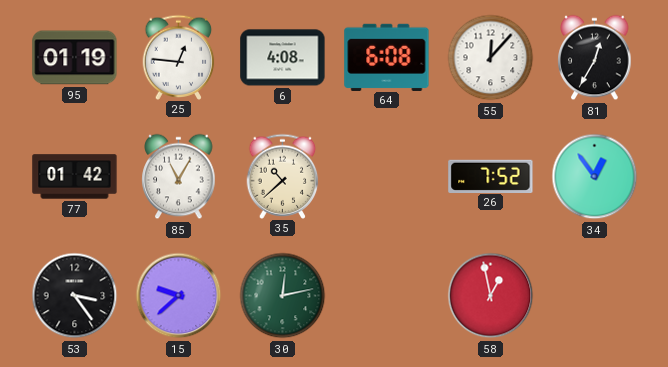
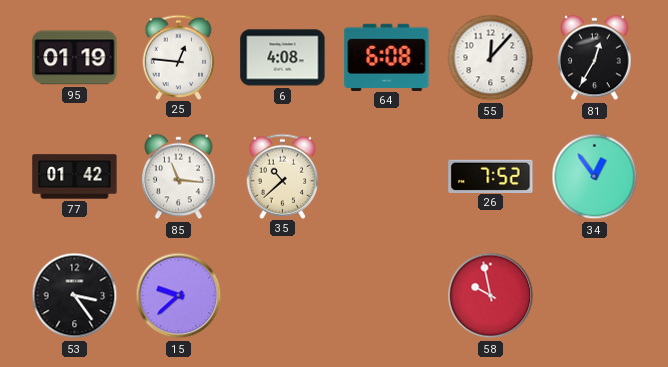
85: 11:05 -> 11:16
30: 12:13 -> none
58: 12:58 -> 9:58
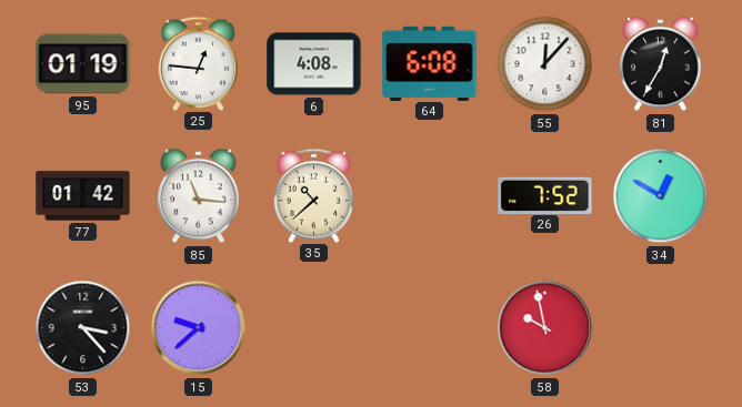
34: 12:54 -> 12:50
53: 3:24 -> 3:23
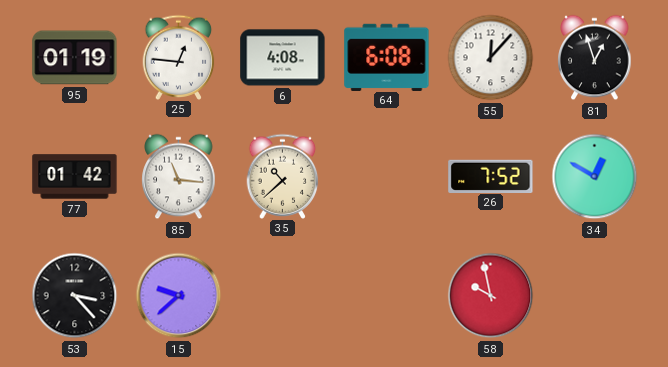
81: 12:35 -> 12:57
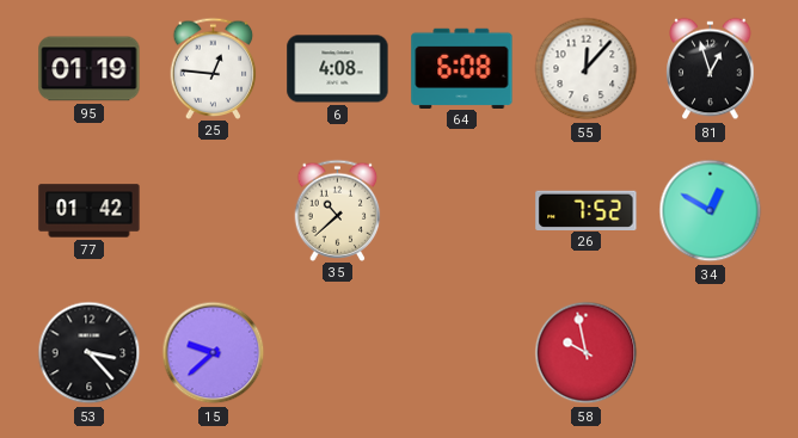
85: 11:16 -> none
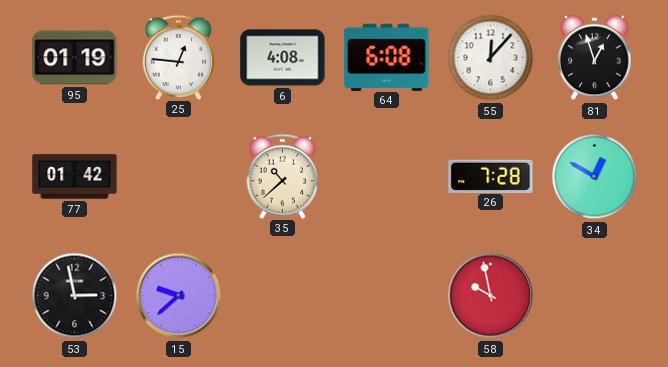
26: 7:52 -> 7:28
53: 3:23 -> 2:58
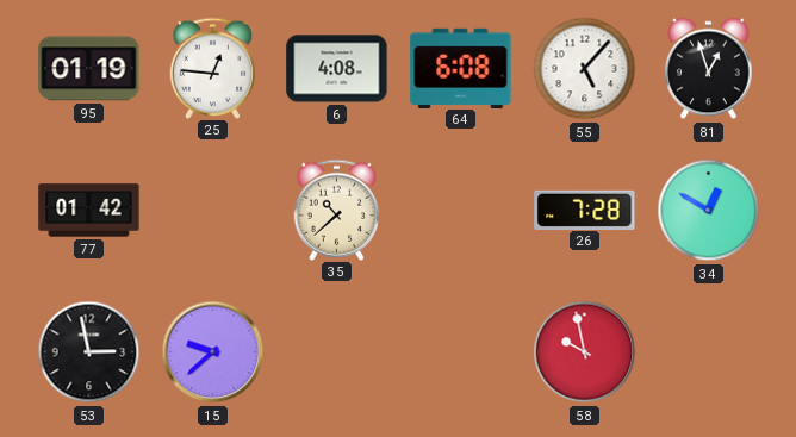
55: 12:07 -> 5:07
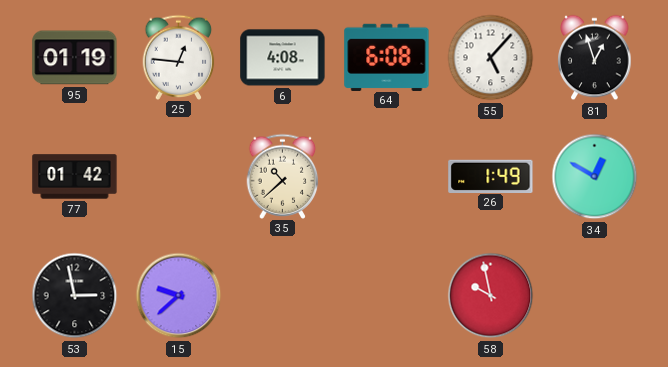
26: 7:28 -> 1:49
